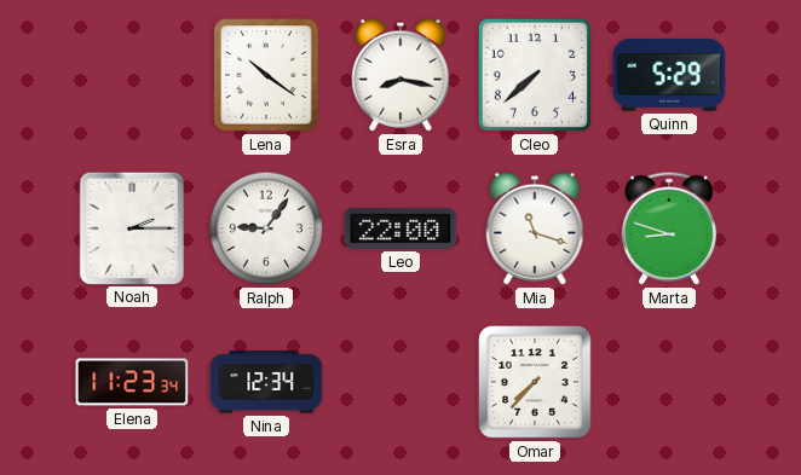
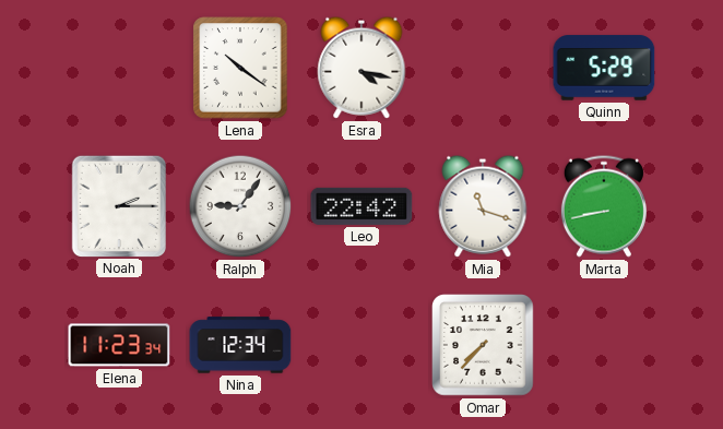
Esra: 8:17 -> 4:17
Cleo: 7:38 -> none
Leo: 22:00 -> 22:42
Marta: 8:48 -> 8:43
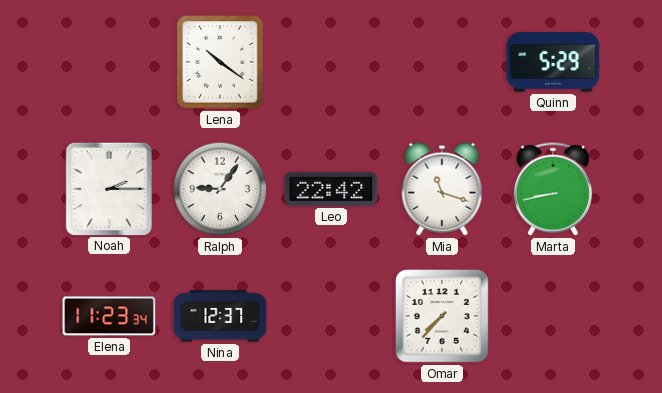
Esra: 4:17 -> none
Nina: 12:34 -> 12:37
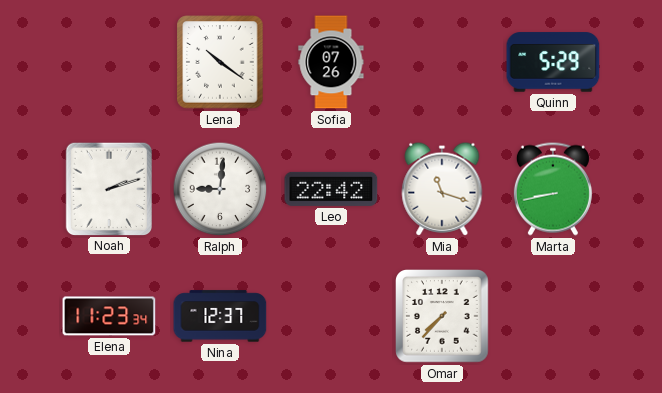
Sofia: none -> 07:26
Noah: 2:15 -> 2:12
Ralph: 9:06 -> 9:01
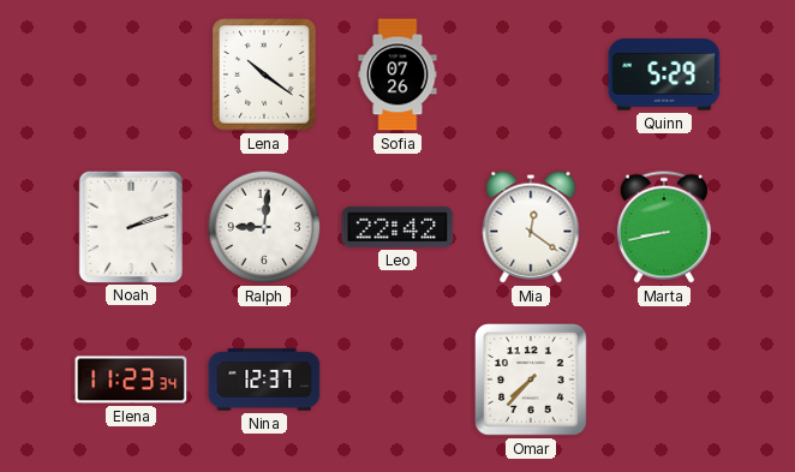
Mia: 11:18 -> 12:21
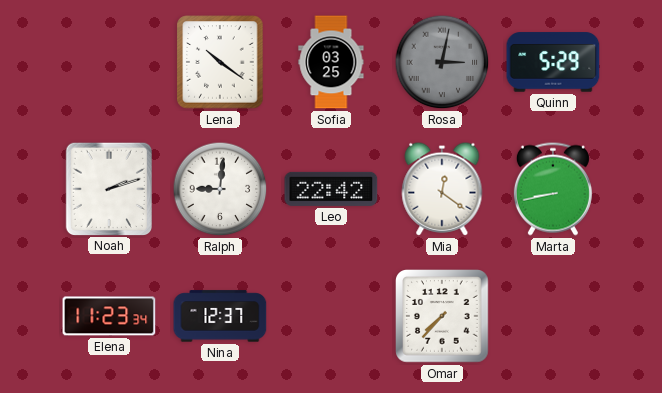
Sofia: 07:26 -> 03:25
Rosa: none -> 3:02
